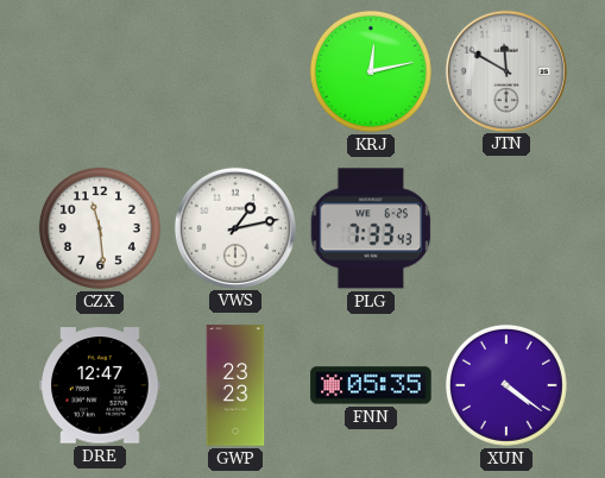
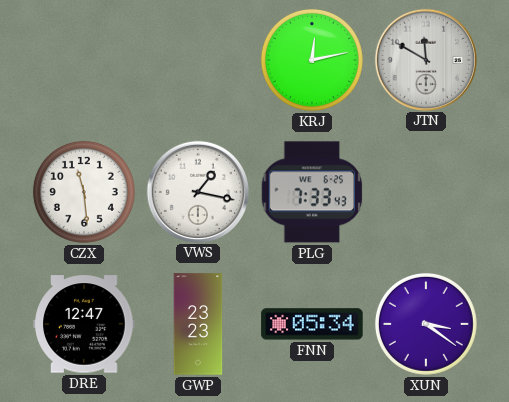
VWS: 1:13 -> 1:17
FNN: 05:35 -> 05:34
XUN: 4:21 -> 3:21
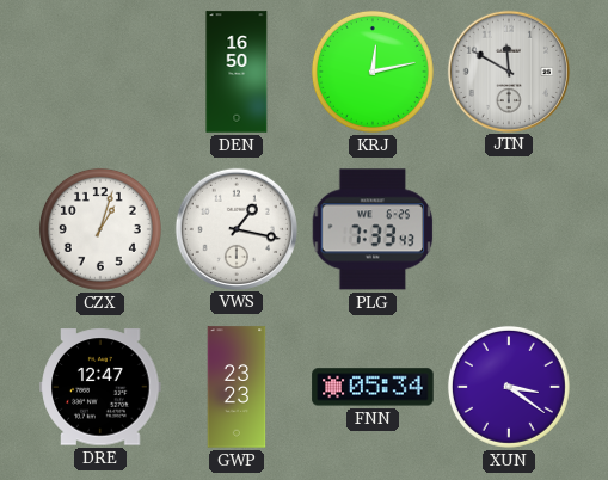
DEN: none -> 16:50
CZX: 11:29 -> 1:03
